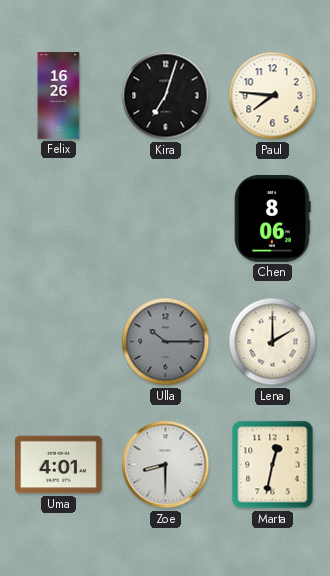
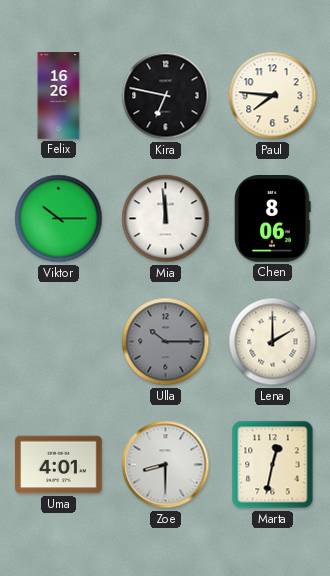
Kira: 7:03 -> 6:47
Viktor: none -> 10:15
Mia: none -> 11:59
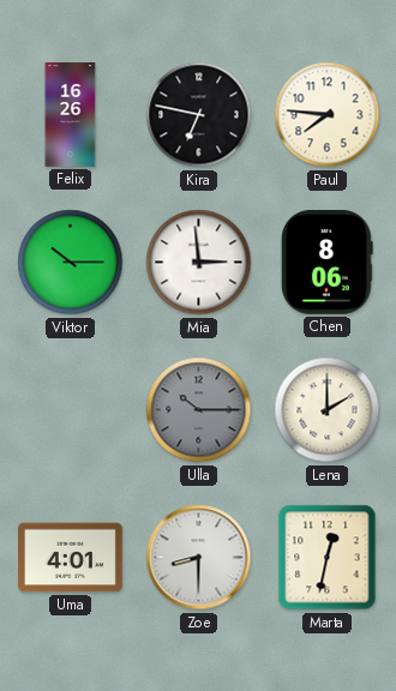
Mia: 11:59 -> 2:59
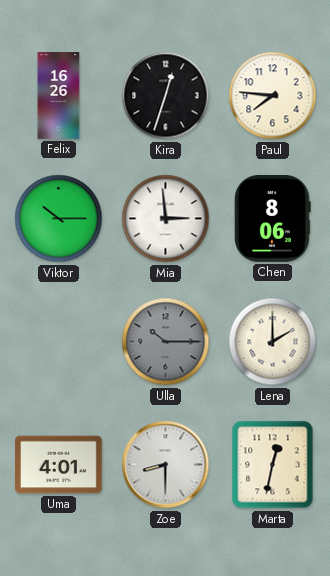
Kira: 6:47 -> 12:33
